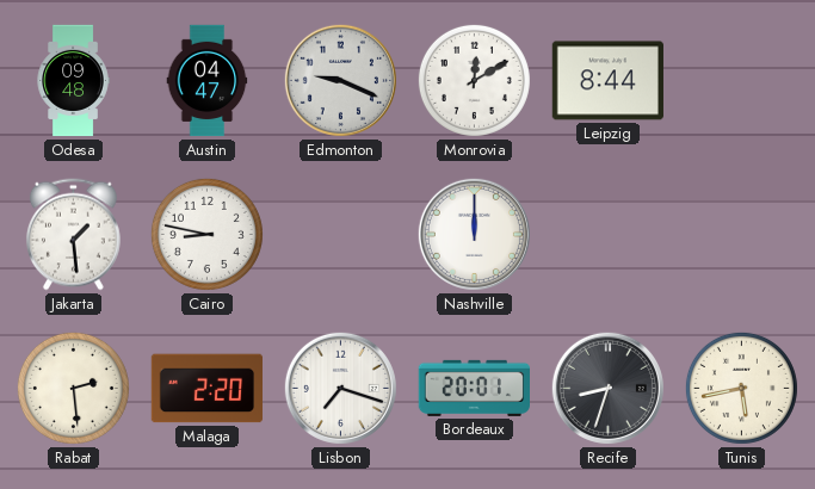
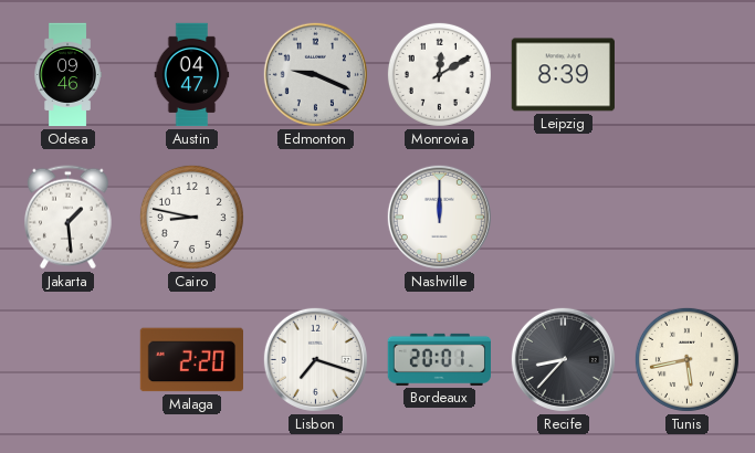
Odesa: 09:48 -> 09:46
Leipzig: 8:44 -> 8:39
Rabat: 2:29 -> none
Recife: 8:33 -> 8:37
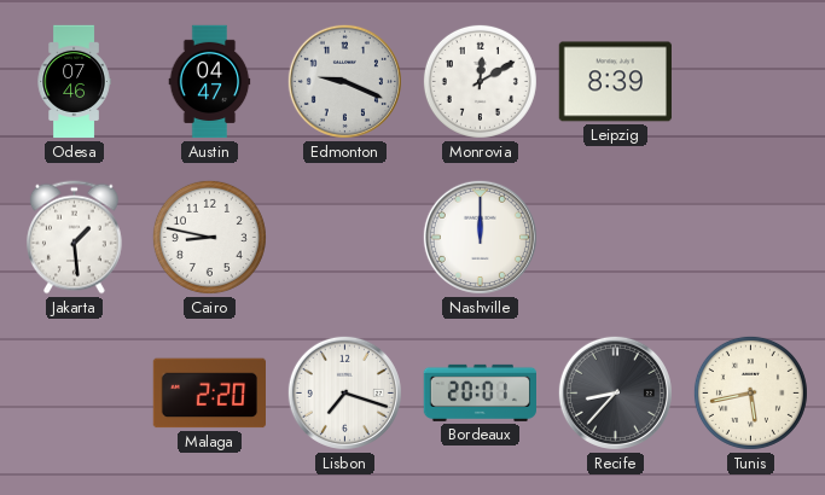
Odesa: 09:46 -> 07:46
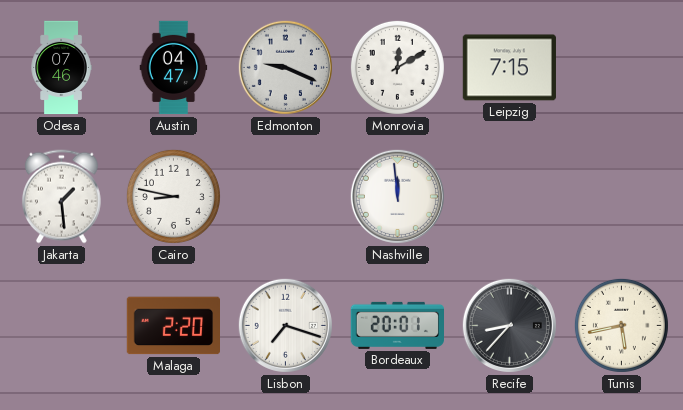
Leipzig: 8:39 -> 7:15
Nashville: 12:00 -> 11:59
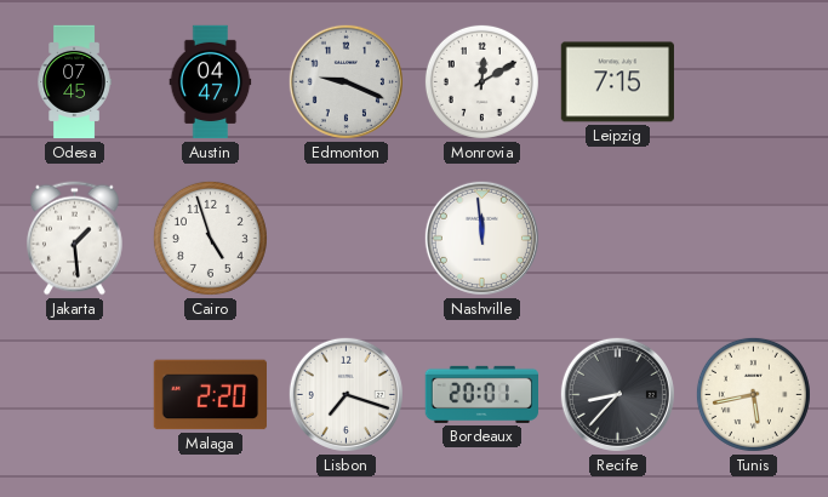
Odesa: 07:46 -> 07:45
Cairo: 8:47 -> 4:57
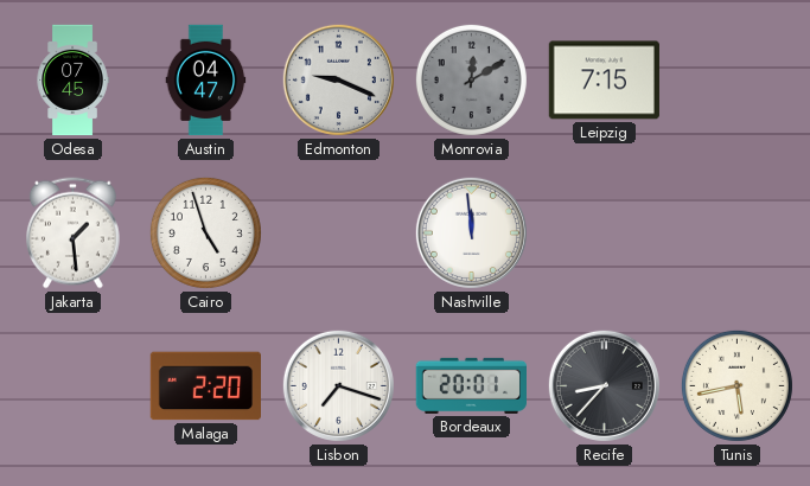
Monrovia dial: white -> grey
